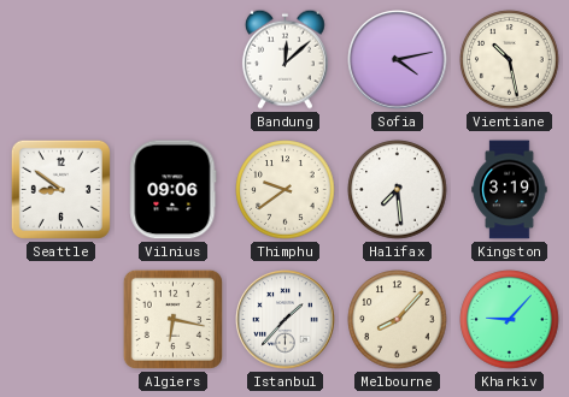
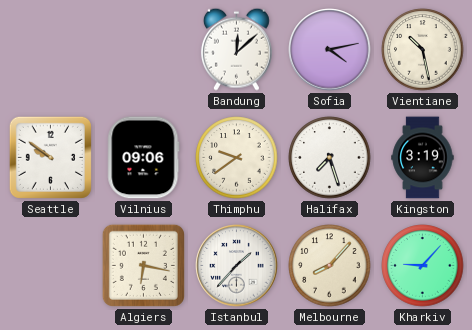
Seattle: 8:51 -> 9:51
Halifax: 7:29 -> 7:27
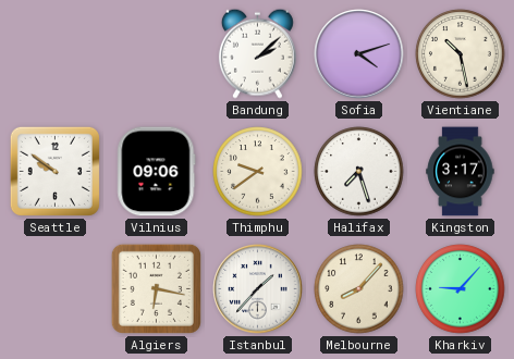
Bandung: 12:08 -> 2:08
Sofia: 4:13 -> 4:12
Kingston: 3:19 -> 3:17
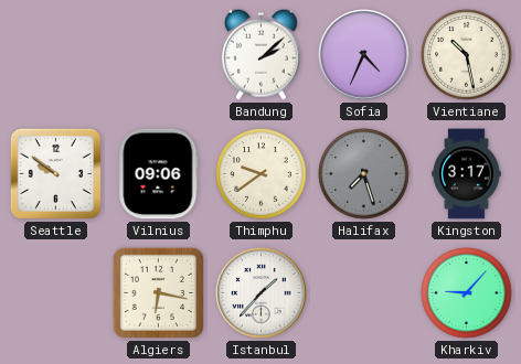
Sofia: 4:12 -> 4:34
Halifax dial: white -> grey
Melbourne: 8:07 -> none
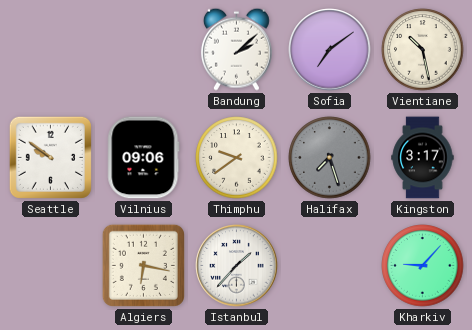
Sofia: 4:34 -> 7:09
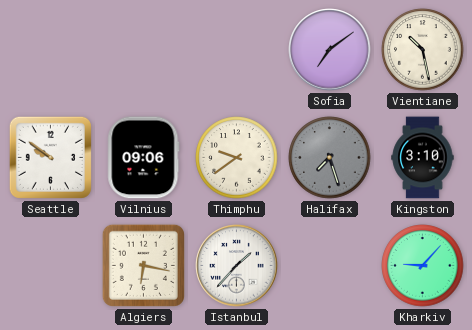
Bandung: 2:08 -> none
Kingston: 3:17 -> 3:10
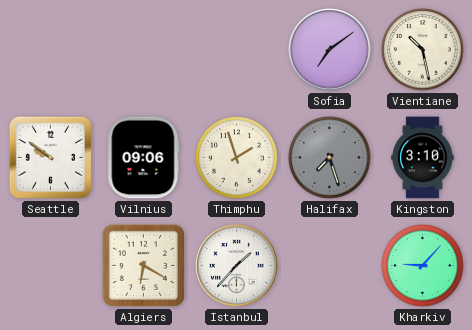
Thimphu: 9:39 -> 1:57
Algiers: 6:17 -> 6:20
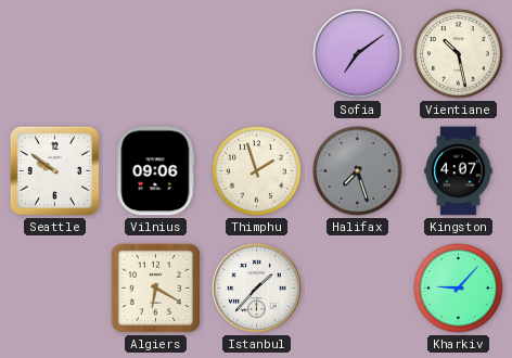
Kingston: 3:10 -> 4:07
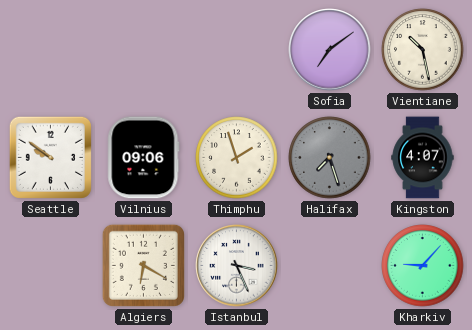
Istanbul: 1:37 -> 3:26
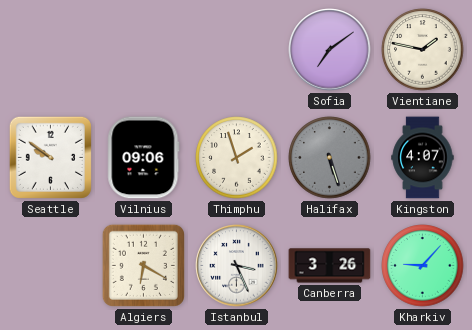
Vientiane: 10:28 -> 1:47
Halifax: 7:27 -> 5:27
Canberra: none -> 3:26
